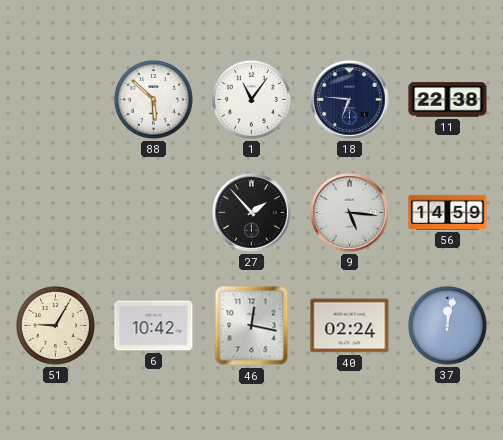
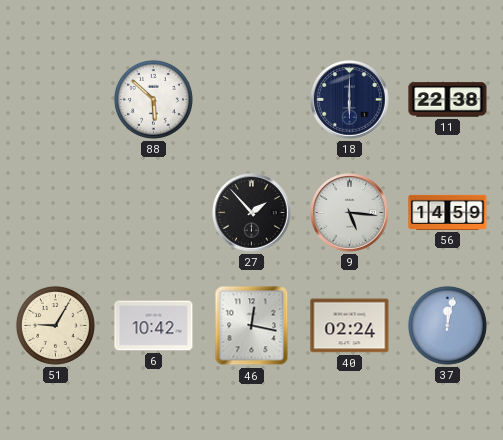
1: 11:06 -> none
18: 6:46 -> 6:00
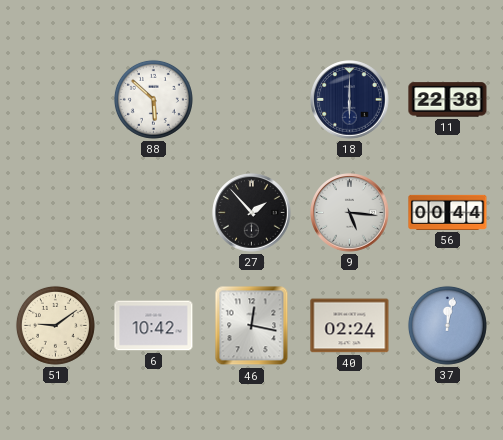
56: 14:59 -> 00:44
51: 9:05 -> 9:09
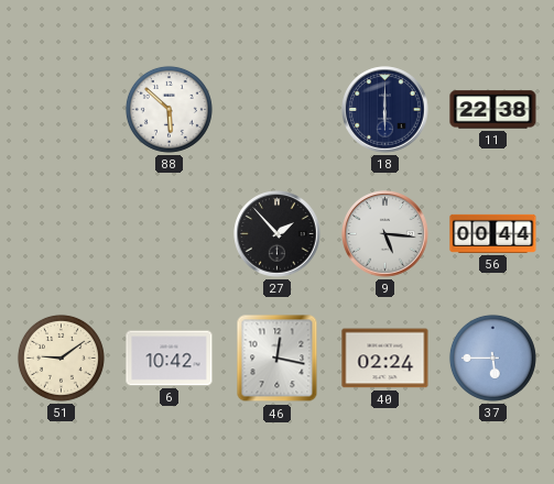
37: 12:02 -> 5:45
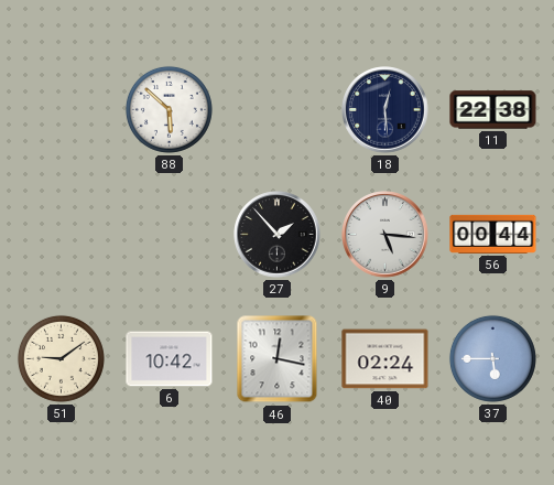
18: 6:00 -> 12:29
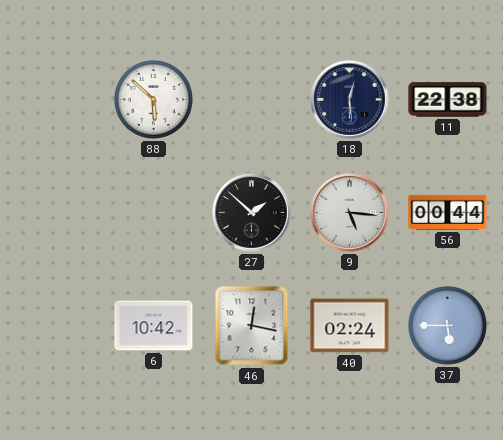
27: 1:53 -> 1:52
51: 9:09 -> none
